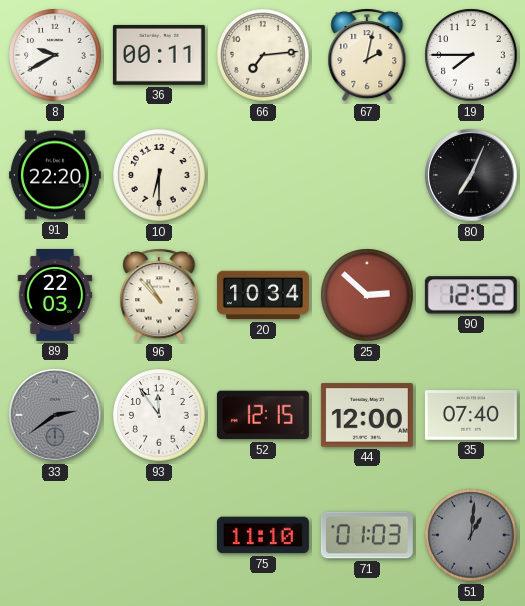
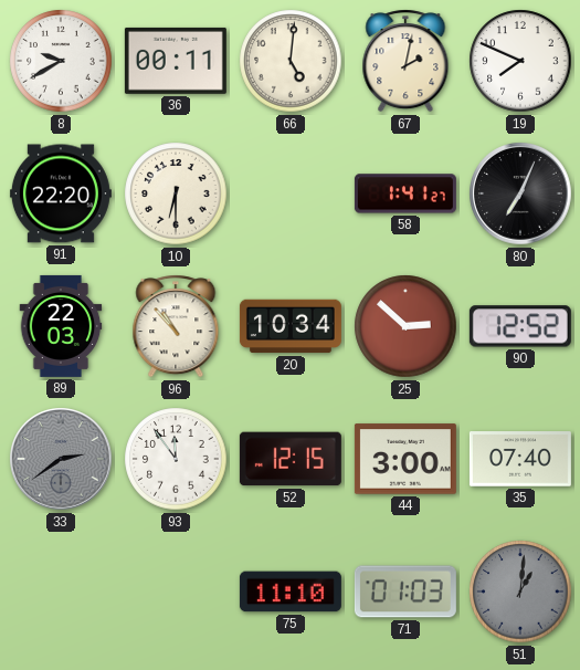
66: 7:14 -> 5:01
19: 7:45 -> 7:49
58: none -> 1:41
44: 12:00 -> 3:00
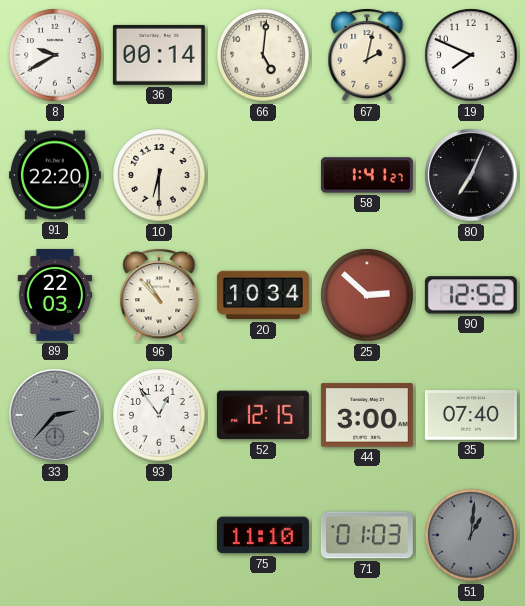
36: 00:11 -> 00:14
33: 2:39 -> 2:37
93: 11:54 -> 12:54
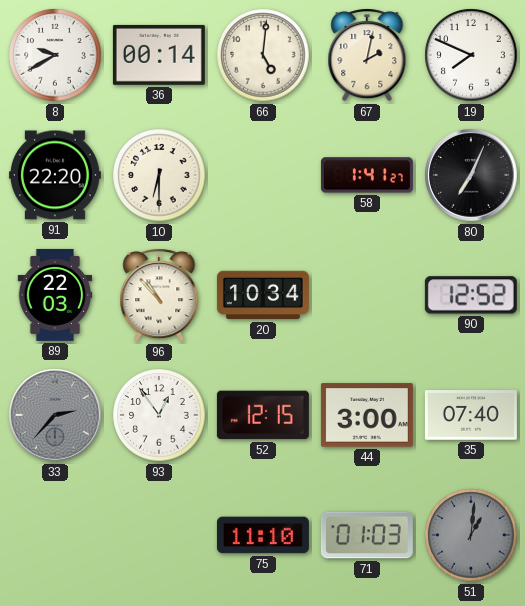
25: 2:52 -> none
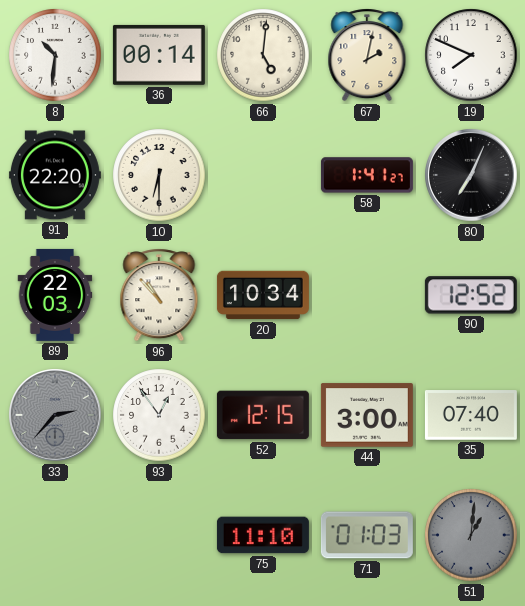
8: 9:40 -> 10:31
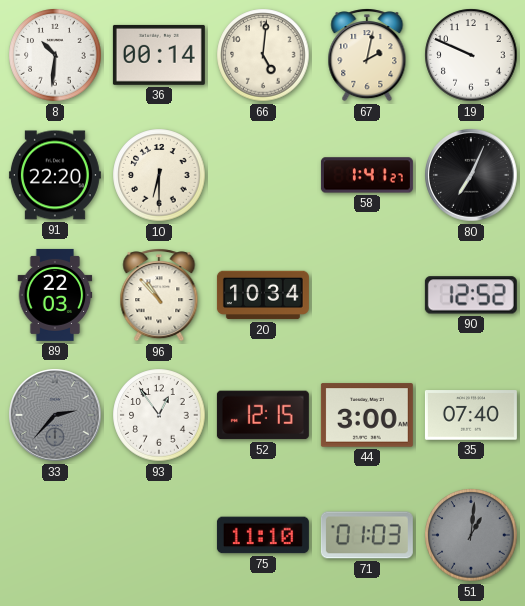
19: 7:49 -> 9:49
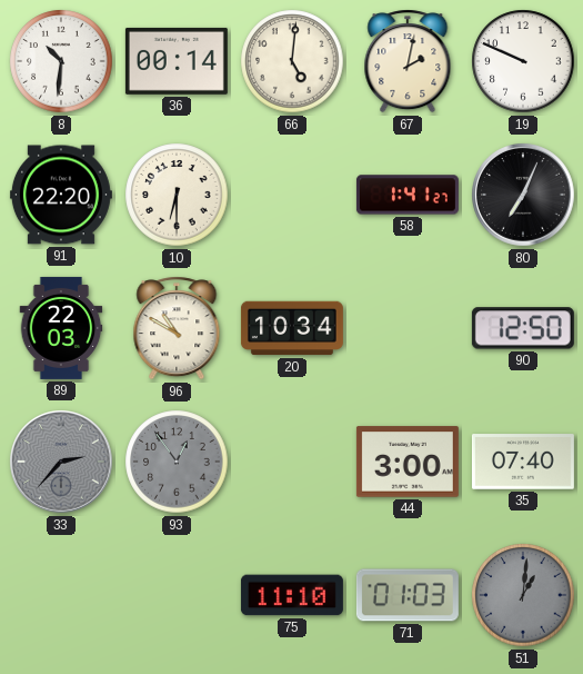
96: 10:53 -> 10:50
90: 12:52 -> 12:50
93 dial: white -> grey
52: 12:15 -> none
